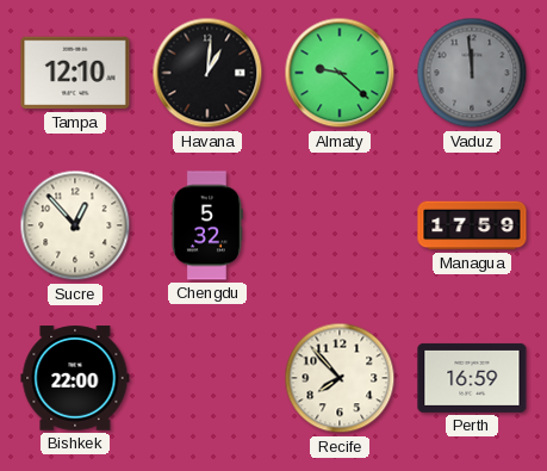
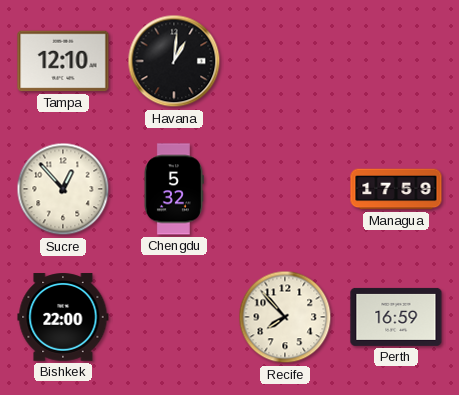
Almaty: 9:22 -> none
Vaduz: 11:59 -> none
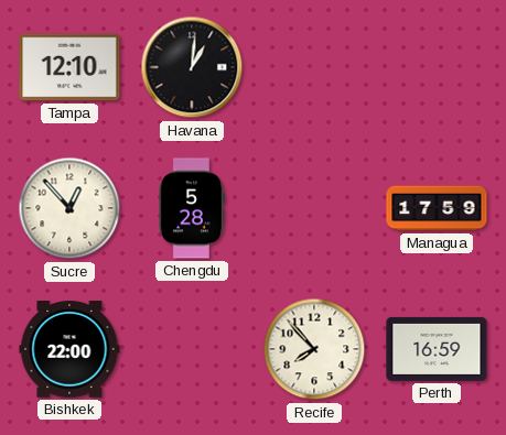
Chengdu: 5:32 -> 5:28
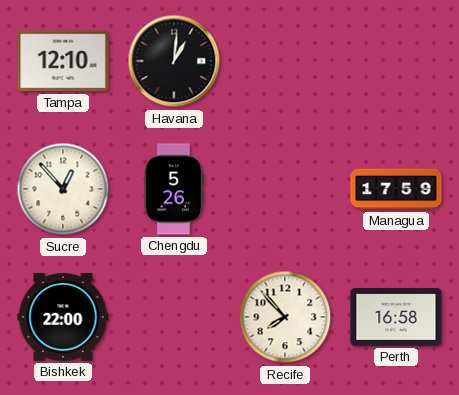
Chengdu: 5:28 -> 5:26
Perth: 16:59 -> 16:58
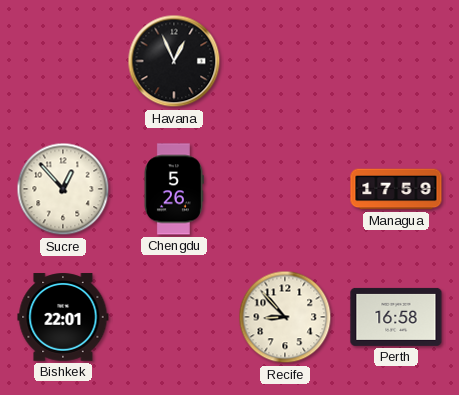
Tampa: 12:10 -> none
Havana: 1:01 -> 12:56
Bishkek: 22:00 -> 22:01
Recife: 7:53 -> 8:53
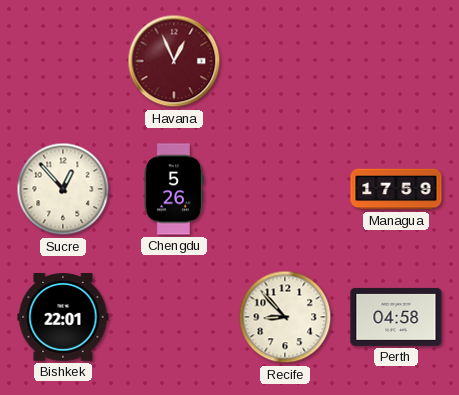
Havana dial: black -> burgundy
Perth: 16:58 -> 04:58
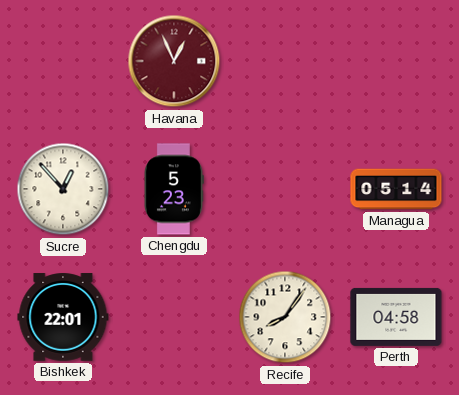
Chengdu: 5:26 -> 5:23
Managua: 17:59 -> 05:14
Recife: 8:53 -> 8:06
